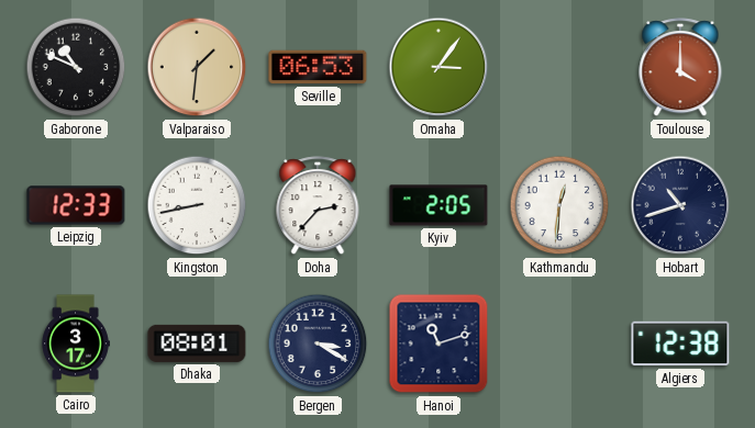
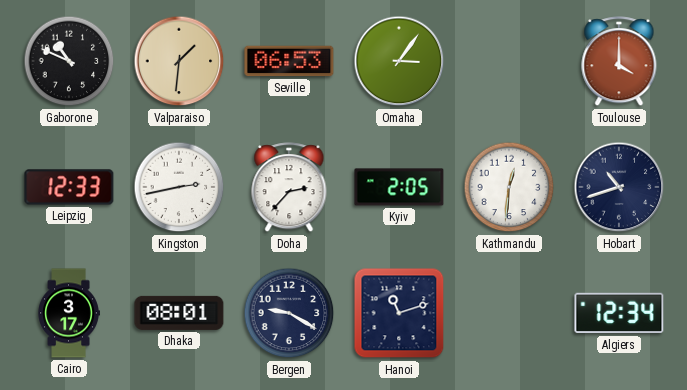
Kingston: 8:43 -> 2:43
Bergen: 3:20 -> 9:20
Algiers: 12:38 -> 12:34
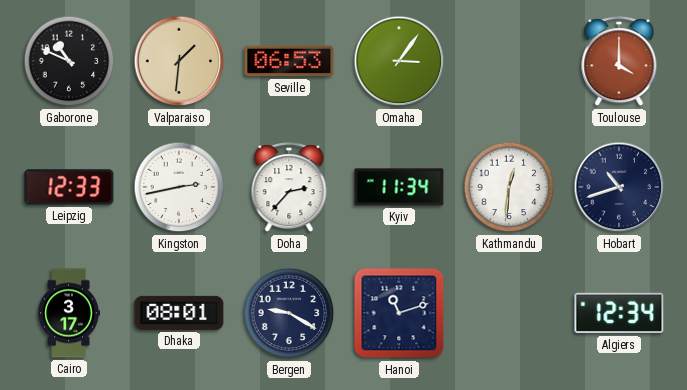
Kyiv: 2:05 -> 11:34
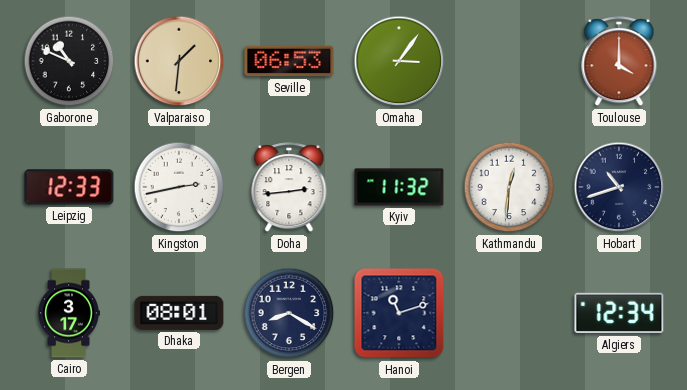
Doha: 2:37 -> 2:44
Kyiv: 11:34 -> 11:32
Bergen: 9:20 -> 8:20
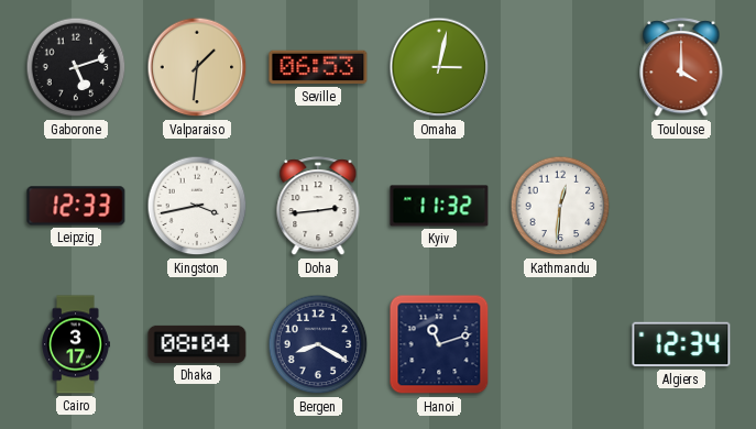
Gaborone: 10:49 -> 5:12
Omaha: 3:06 -> 3:02
Kingston: 2:43 -> 3:43
Hobart: 10:42 -> none
Dhaka: 08:01 -> 08:04
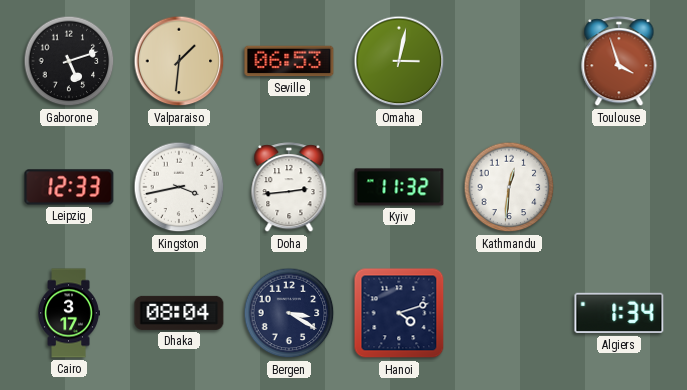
Toulouse: 4:00 -> 3:57
Bergen: 8:20 -> 3:20
Hanoi: 11:12 -> 4:12
Algiers: 12:34 -> 1:34
